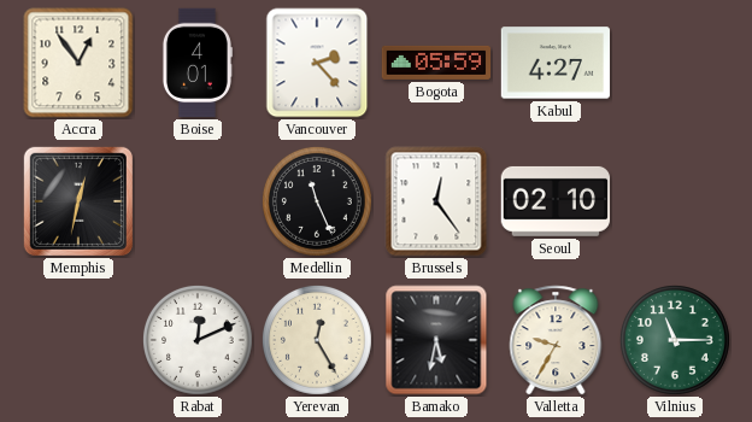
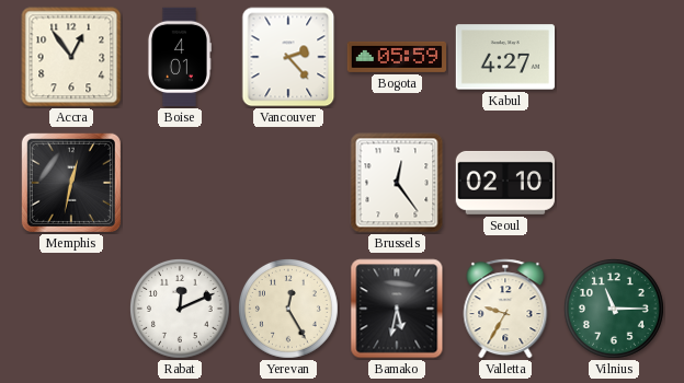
Medellin: 11:26 -> none
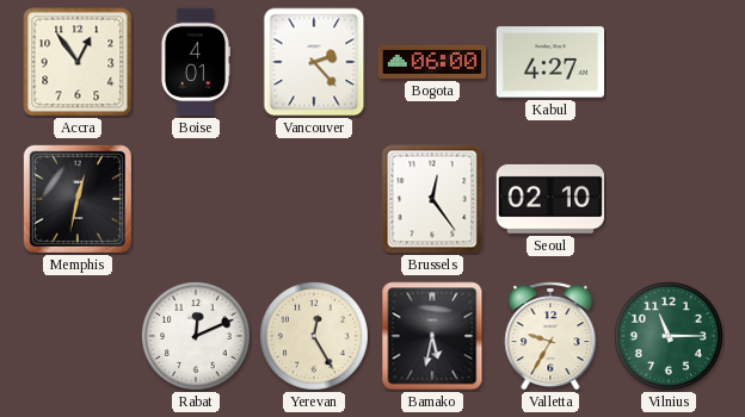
Bogota: 05:59 -> 06:00
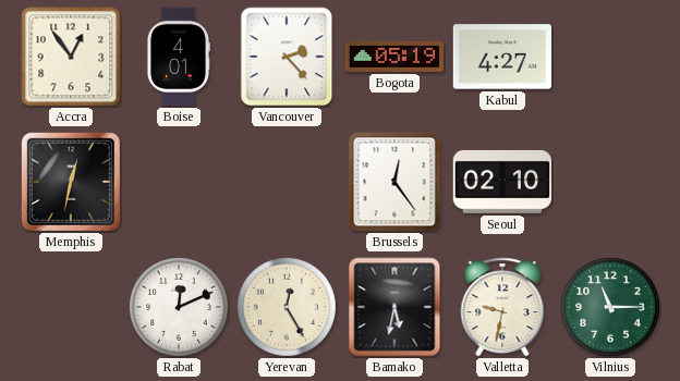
Bogota: 06:00 -> 05:19
Valletta: 9:35 -> 9:32
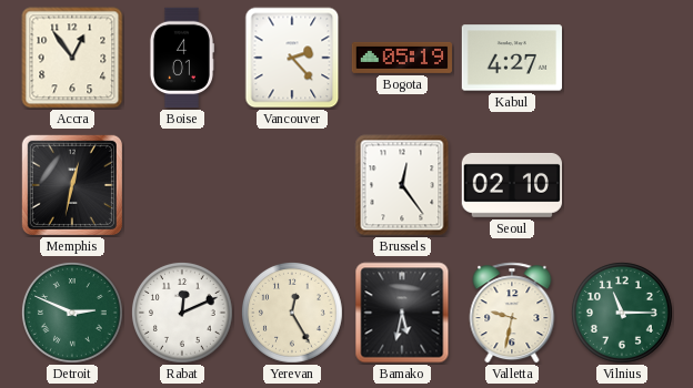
Detroit: none -> 2:49
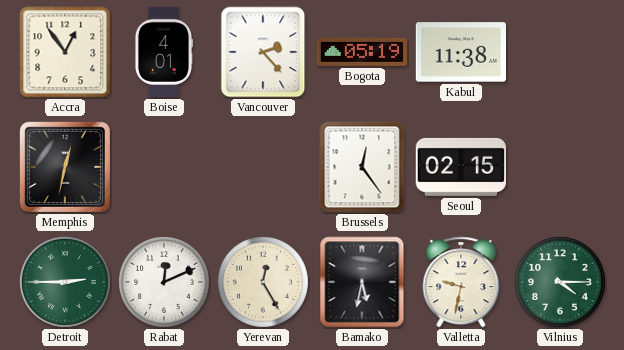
Kabul: 4:27 -> 11:38
Seoul: 02:10 -> 02:15
Detroit: 2:49 -> 2:45
Vilnius: 11:15 -> 4:15
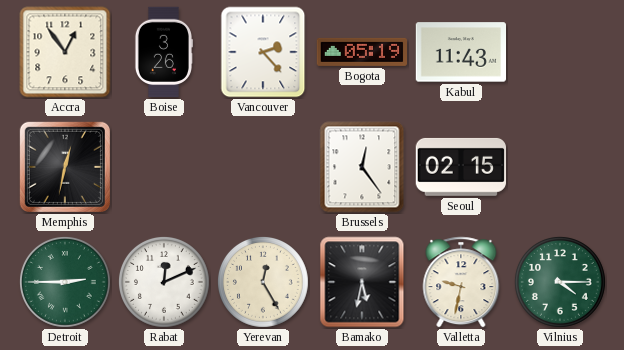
Boise: 4:01 -> 3:26
Kabul: 11:38 -> 11:43
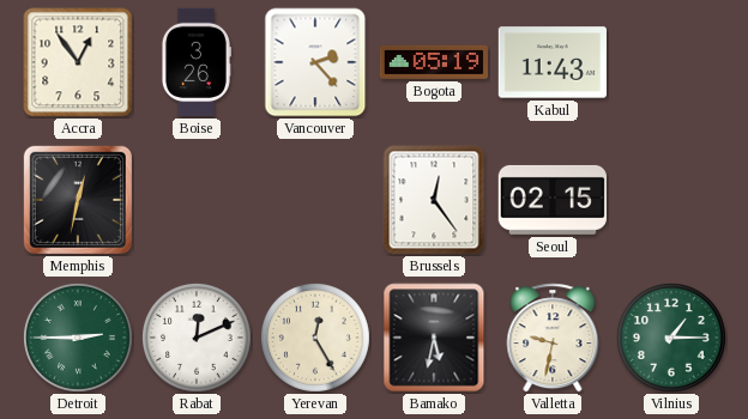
Vilnius: 4:15 -> 1:15
